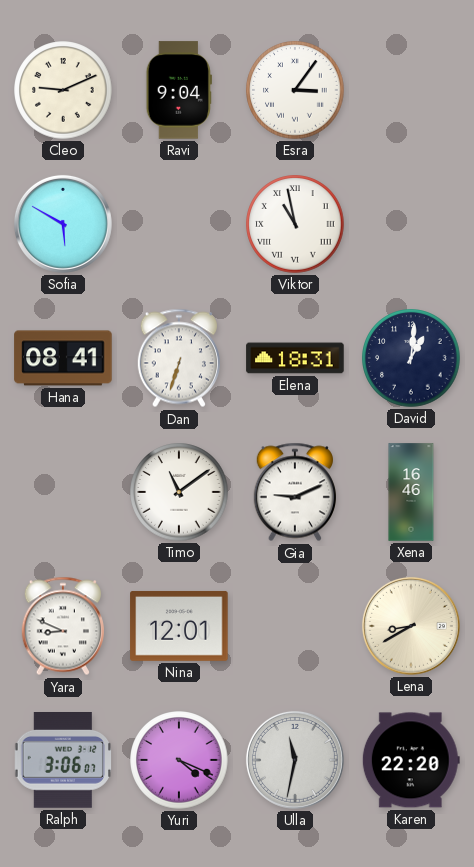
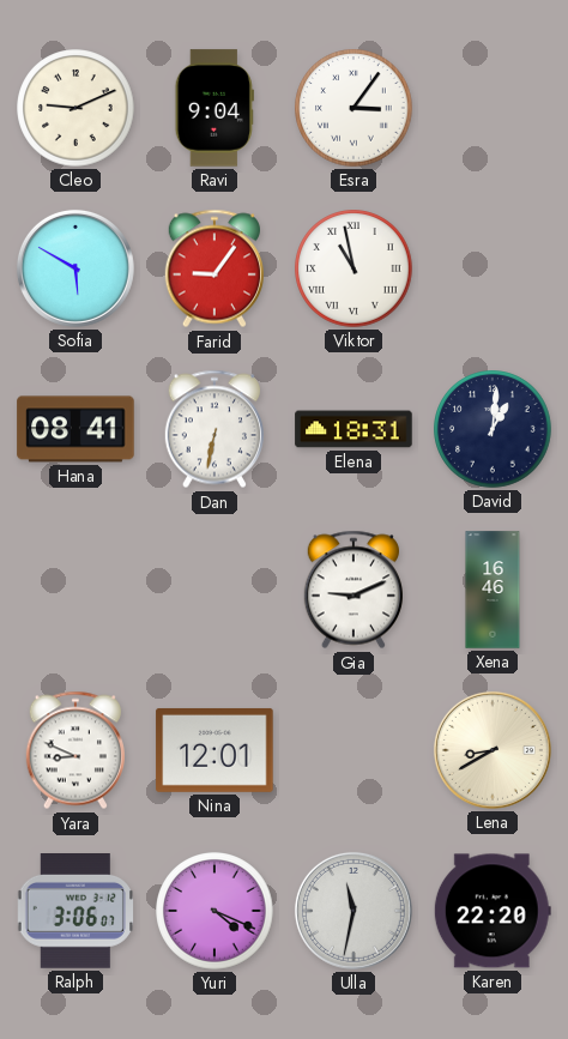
Farid: none -> 9:06
Dan: 6:33 -> 6:32
Timo: 11:09 -> none
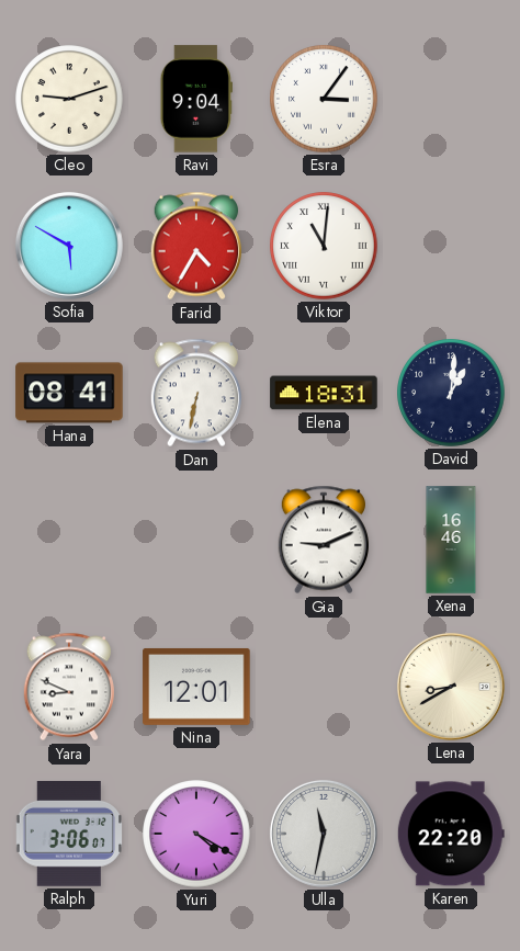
Cleo: 9:11 -> 9:12
Farid: 9:06 -> 4:35
Viktor: 10:58 -> 11:01
Yuri: 4:19 -> 4:20
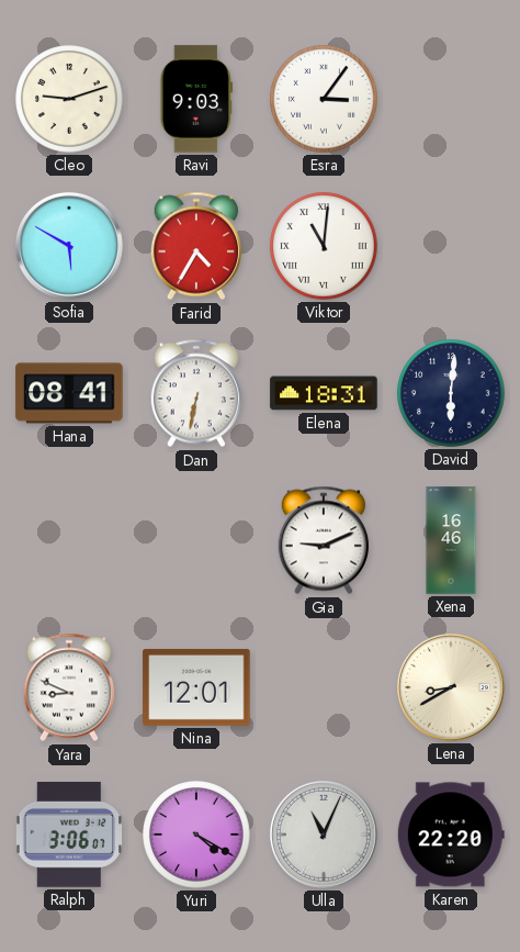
Ravi: 9:04 -> 9:03
David: 1:01 -> 6:01
Ulla: 11:32 -> 11:04
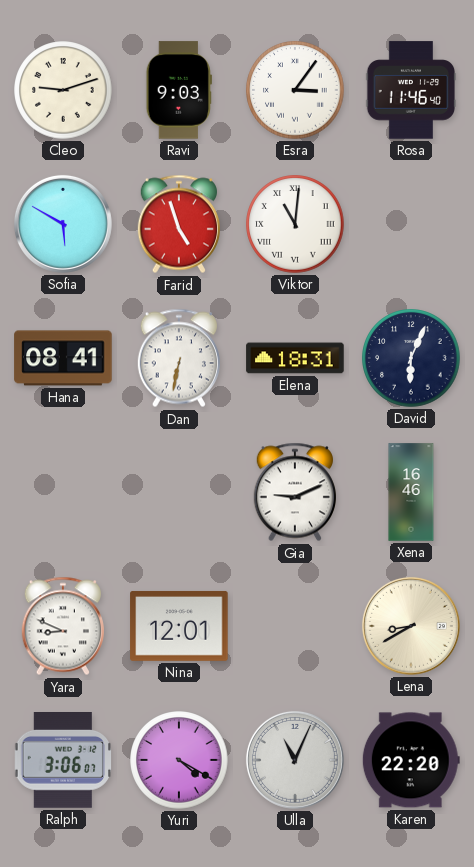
Rosa: none -> 11:46
Farid: 4:35 -> 4:57
David: 6:01 -> 6:04
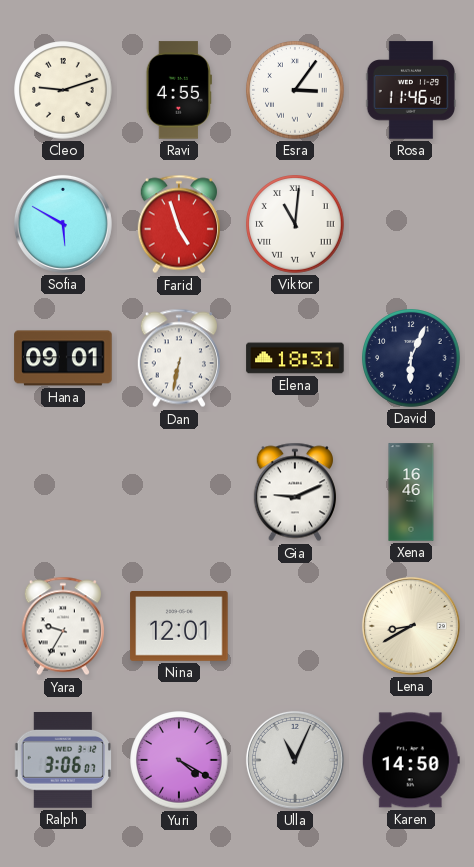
Ravi: 9:03 -> 4:55
Hana: 08:41 -> 09:01
Yara: 8:49 -> 9:35
Karen: 22:20 -> 14:50
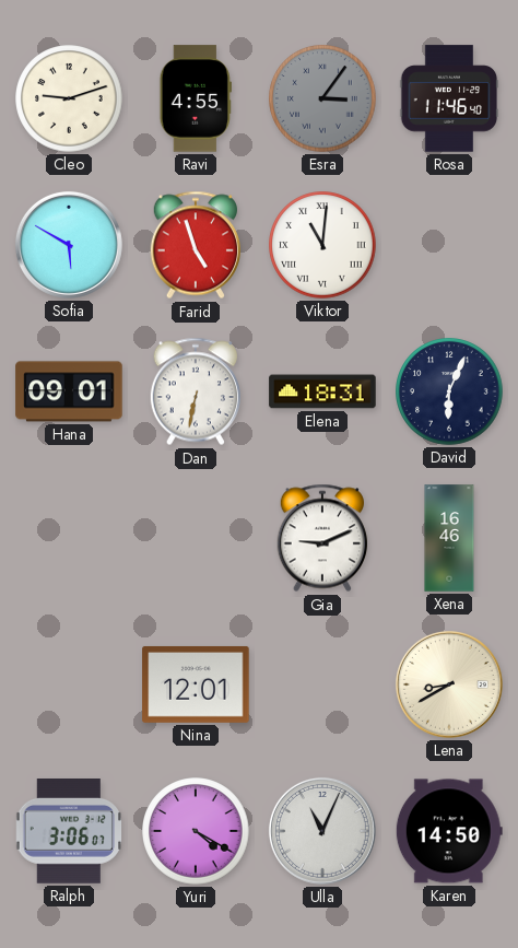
Esra dial: white -> grey
Yara: 9:35 -> none
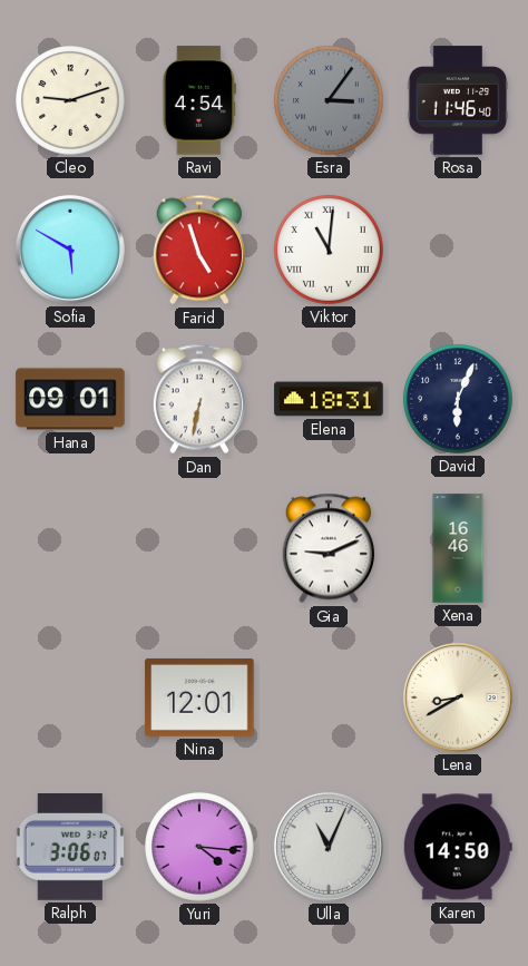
Ravi: 4:55 -> 4:54
Yuri: 4:20 -> 4:16
